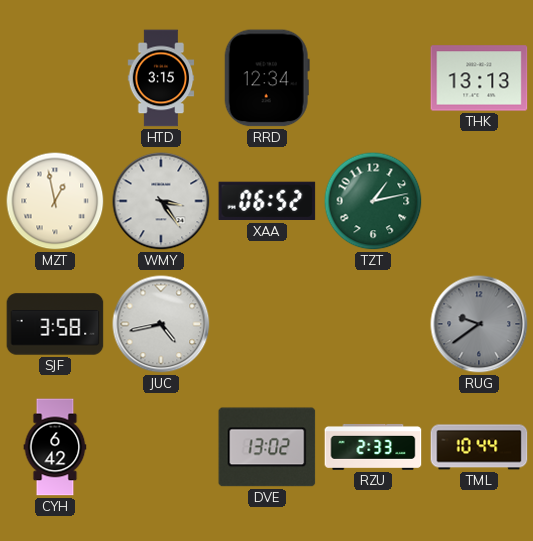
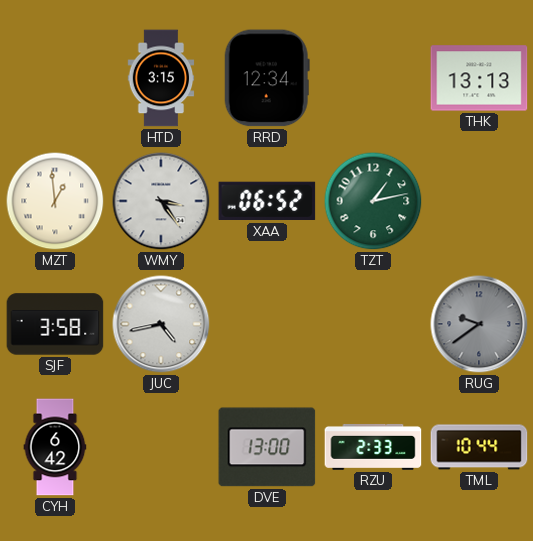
MZT: 12:58 -> 12:59
DVE: 13:02 -> 13:00
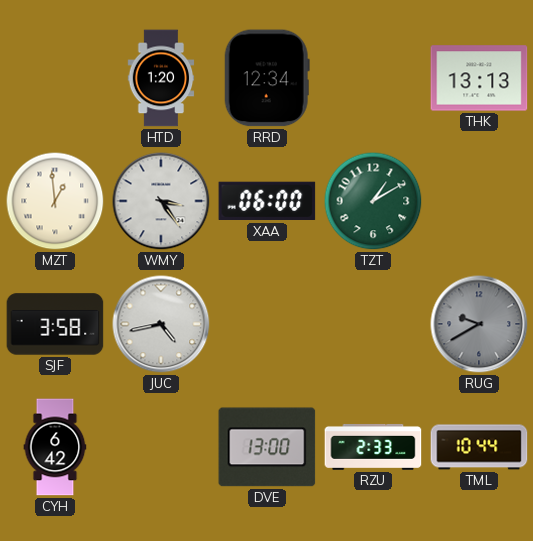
HTD: 3:15 -> 1:20
XAA: 06:52 -> 06:00
TZT: 1:13 -> 1:10
RUG: 9:39 -> 9:40
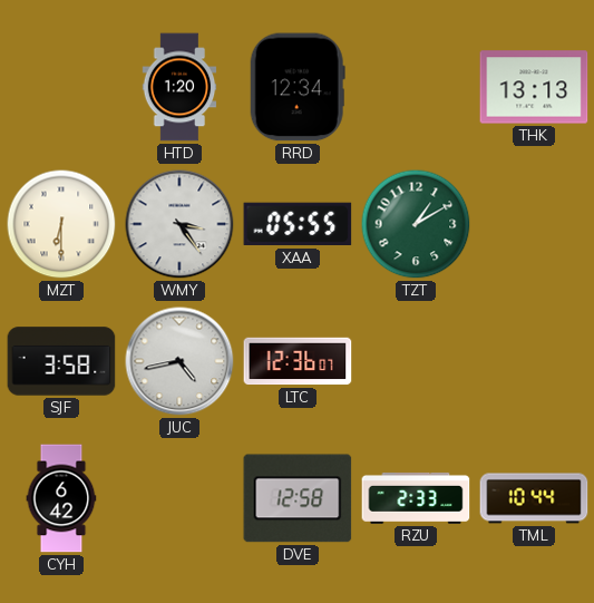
MZT: 12:59 -> 6:30
XAA: 06:00 -> 05:55
LTC: none -> 12:36
RUG: 9:40 -> none
DVE: 13:00 -> 12:58
